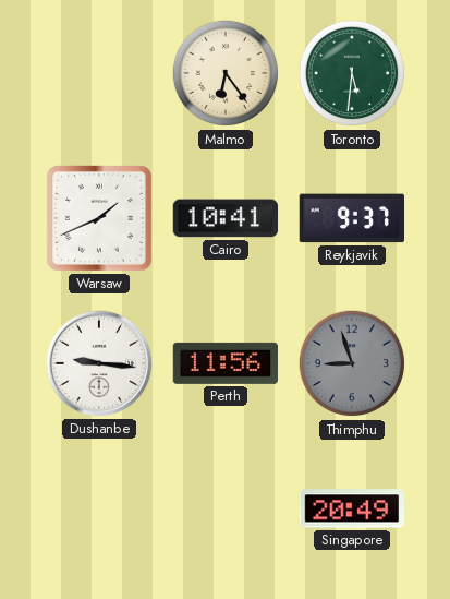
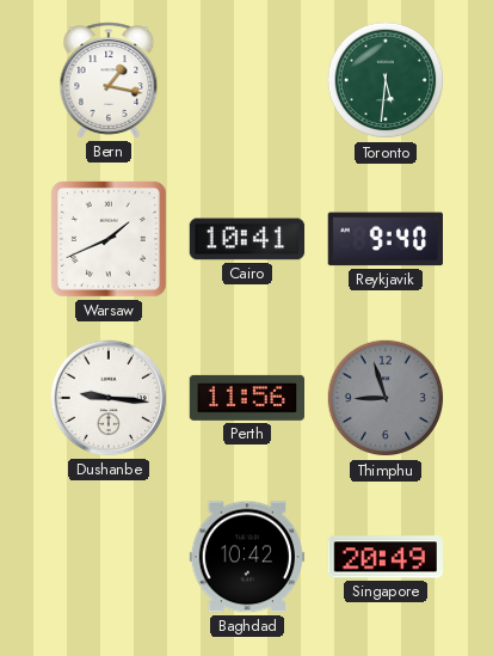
Bern: none -> 1:17
Malmo: 6:24 -> none
Reykjavik: 9:37 -> 9:40
Baghdad: none -> 10:42
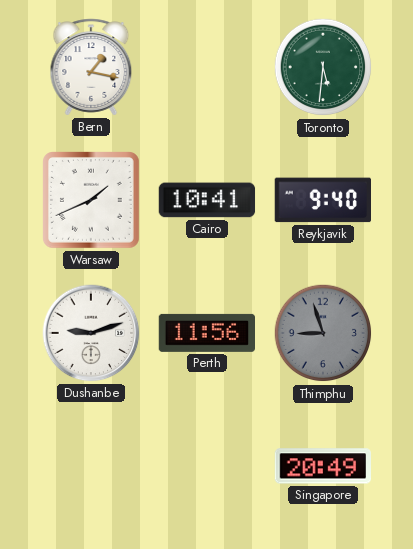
Dushanbe: 9:16 -> 9:12
Baghdad: 10:42 -> none
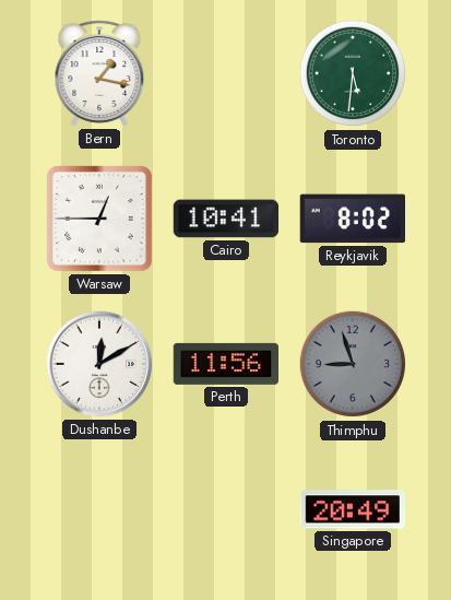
Warsaw: 1:41 -> 12:45
Reykjavik: 9:40 -> 8:02
Dushanbe: 9:12 -> 12:10
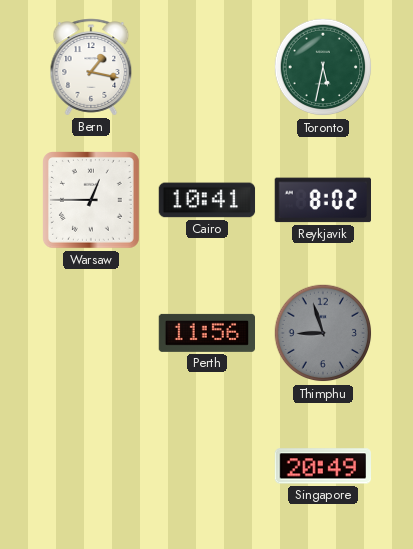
Toronto: 5:31 -> 5:32
Dushanbe: 12:10 -> none
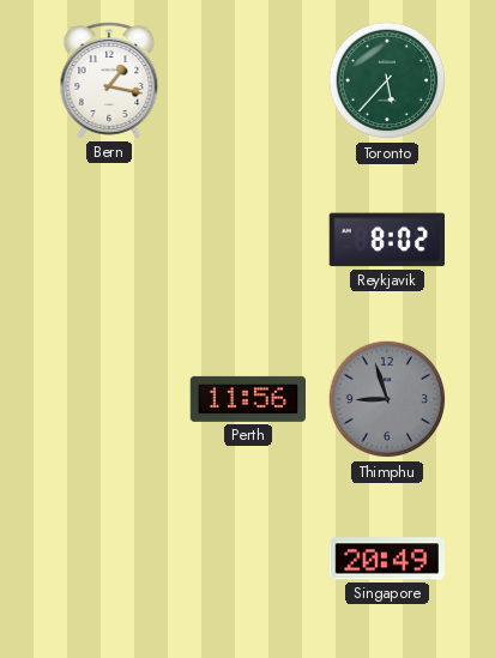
Toronto: 5:32 -> 5:37
Warsaw: 12:45 -> none
Cairo: 10:41 -> none
